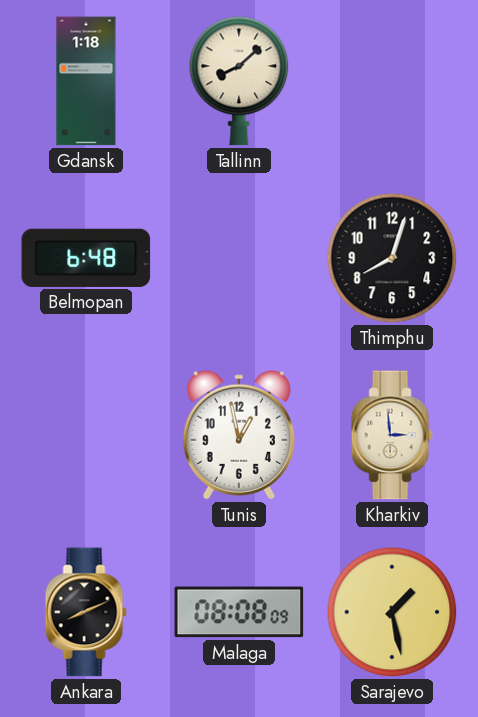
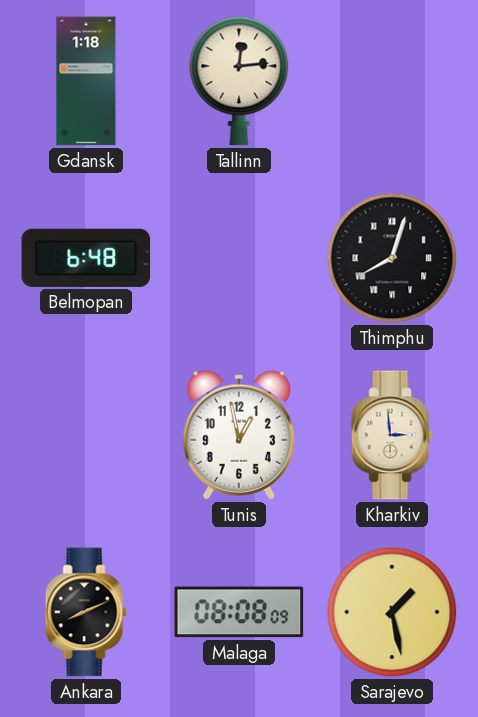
Tallinn: 8:08 -> 12:14
Thimphu numerals: Arabic -> Roman
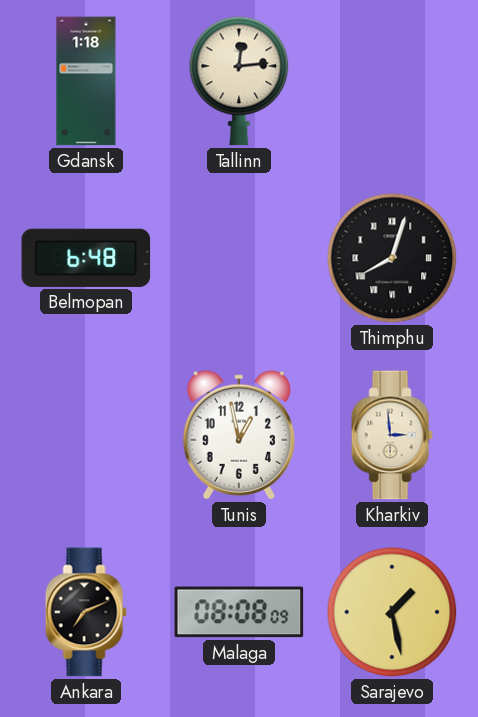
Ankara: 8:11 -> 7:11
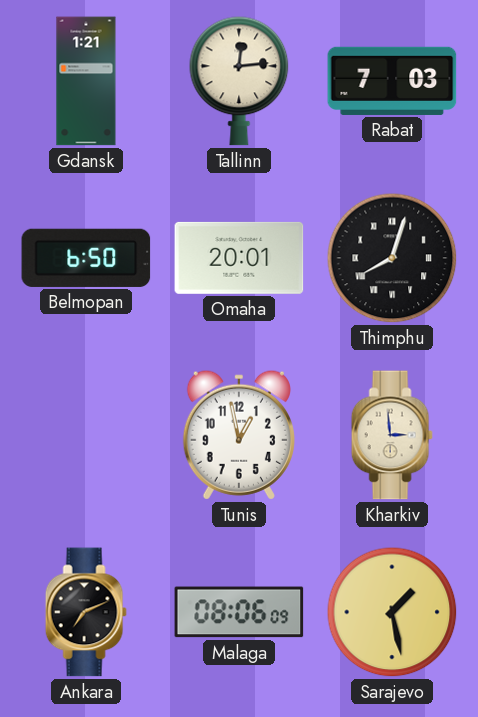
Gdansk: 1:18 -> 1:21
Rabat: none -> 7:03
Belmopan: 6:48 -> 6:50
Omaha: none -> 20:01
Malaga: 08:08 -> 08:06
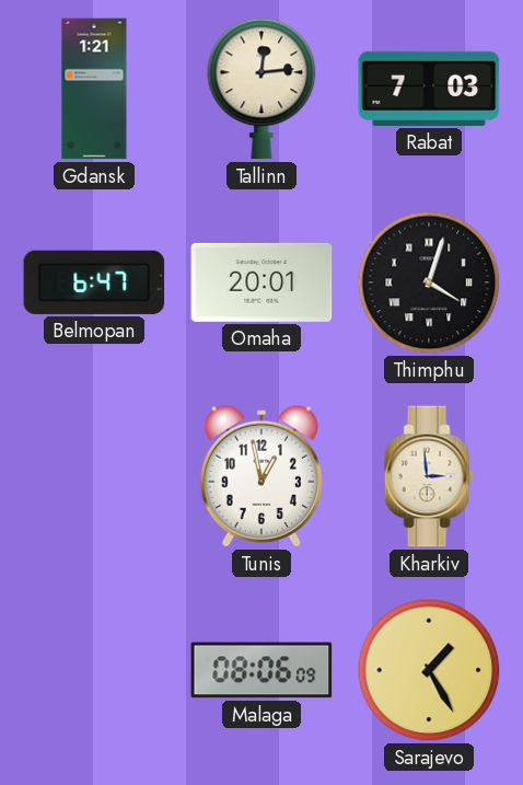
Belmopan: 6:50 -> 6:47
Thimphu: 8:03 -> 4:03
Ankara: 7:11 -> none
Sarajevo: 1:28 -> 1:25
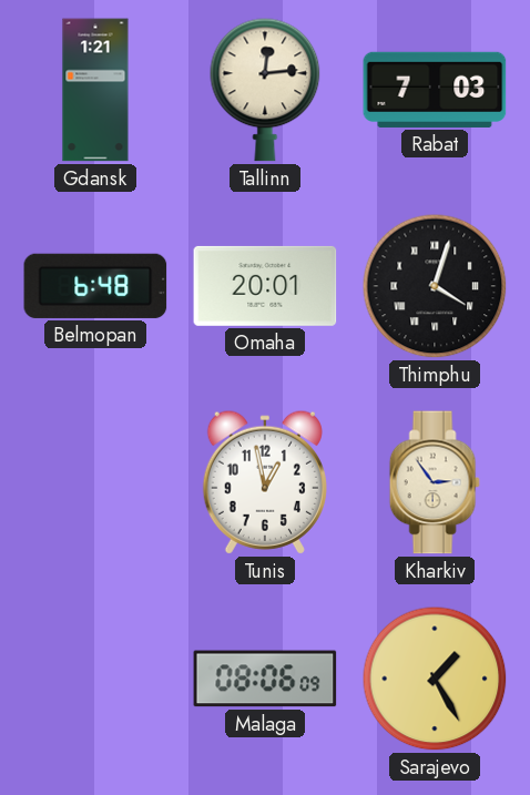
Belmopan: 6:47 -> 6:48
Kharkiv: 2:59 -> 2:54
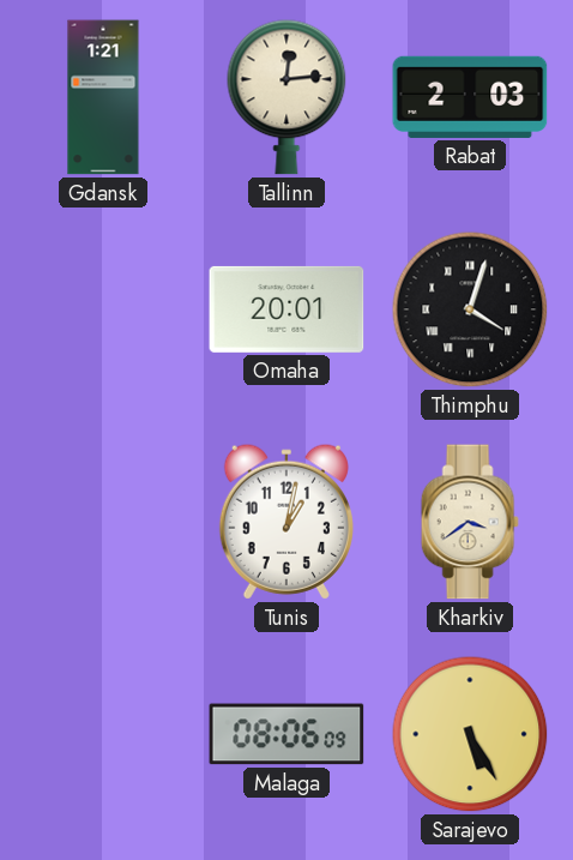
Rabat: 7:03 -> 2:03
Belmopan: 6:48 -> none
Tunis: 12:58 -> 1:02
Kharkiv: 2:54 -> 3:39
Sarajevo: 1:25 -> 5:25
